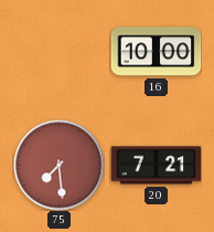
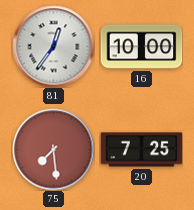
81: none -> 12:36
20: 7:21 -> 7:25
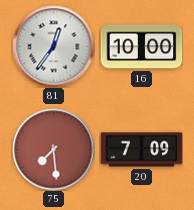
20: 7:25 -> 7:09
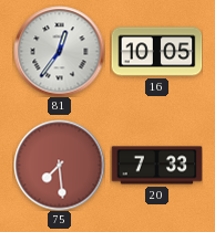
16: 10:00 -> 10:05
20: 7:09 -> 7:33
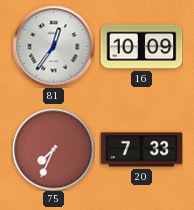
16: 10:05 -> 10:09
75: 7:29 -> 7:34
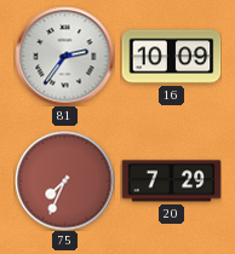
81: 12:36 -> 2:36
20: 7:33 -> 7:29
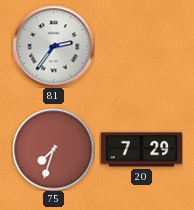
16: 10:09 -> none
75: 7:34 -> 7:33
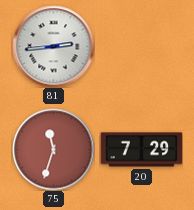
81: 2:36 -> 2:44
75: 7:33 -> 11:33
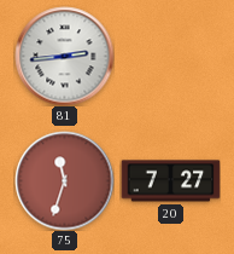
20: 7:29 -> 7:27
